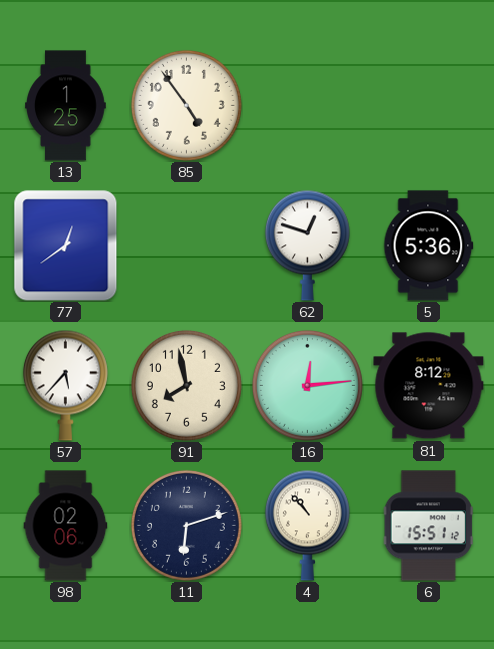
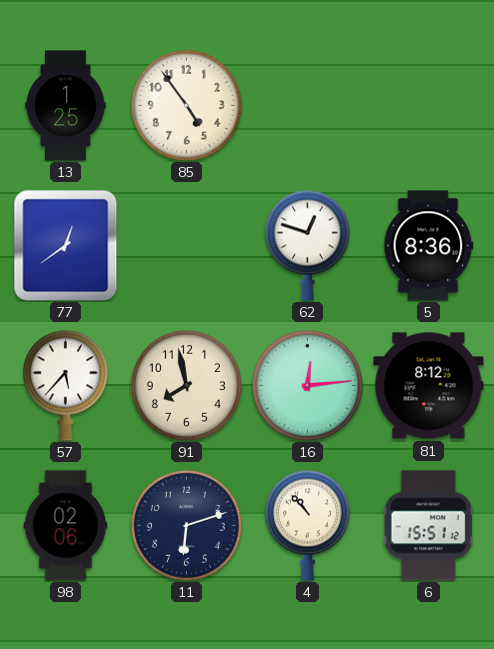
5: 5:36 -> 8:36
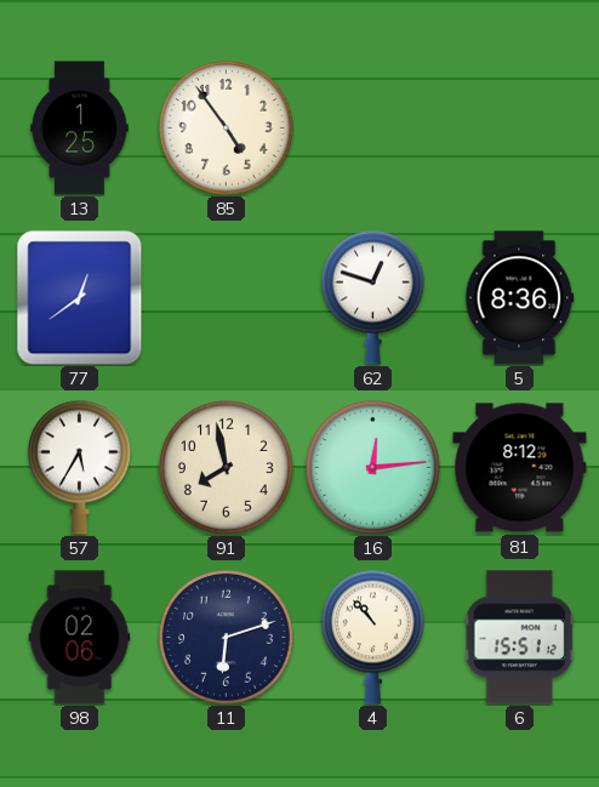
57: 5:37 -> 5:35
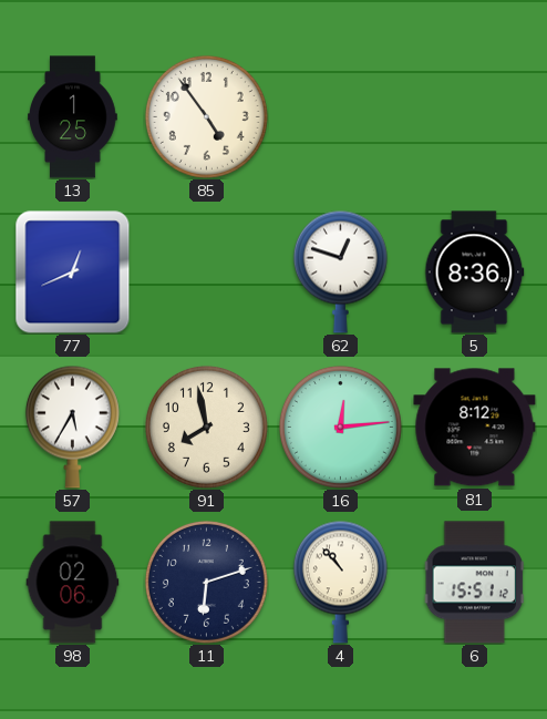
77: 12:39 -> 12:41
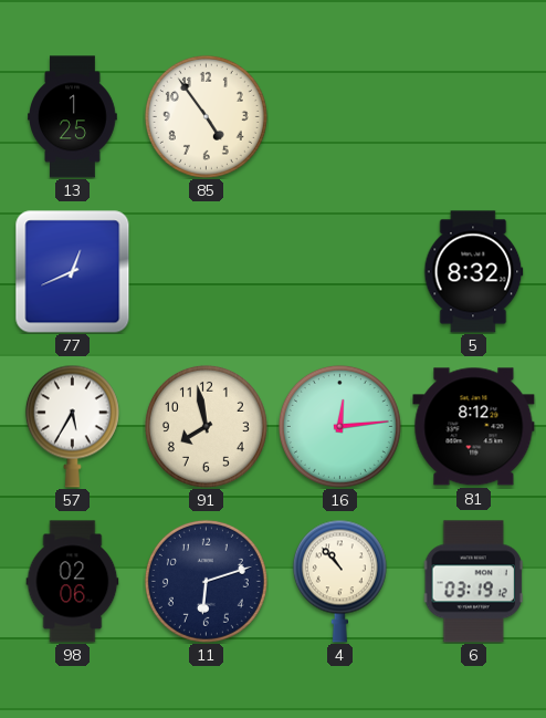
62: 12:48 -> none
5: 8:36 -> 8:32
6: 15:51 -> 03:19
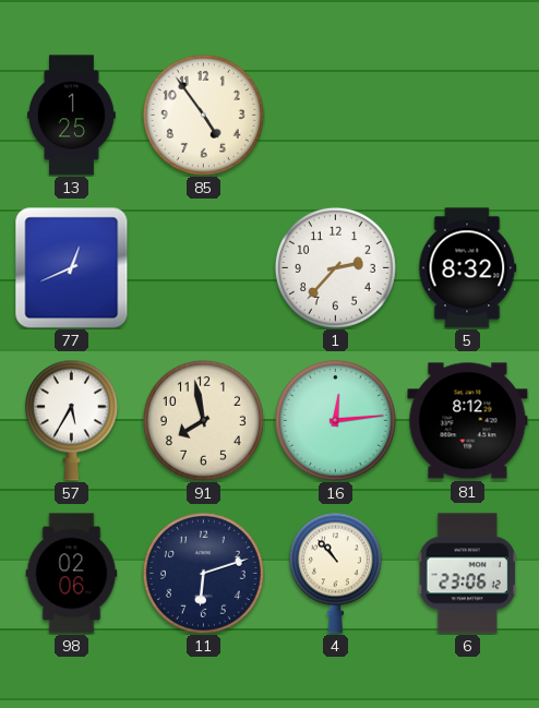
1: none -> 2:37
6: 03:19 -> 23:06
